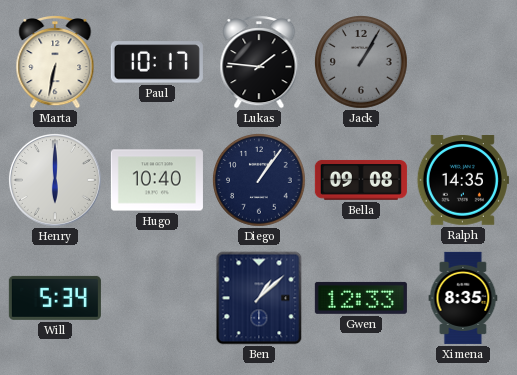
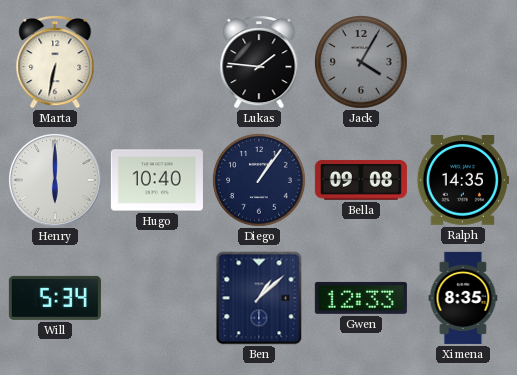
Paul: 10:17 -> none
Jack: 1:05 -> 4:05
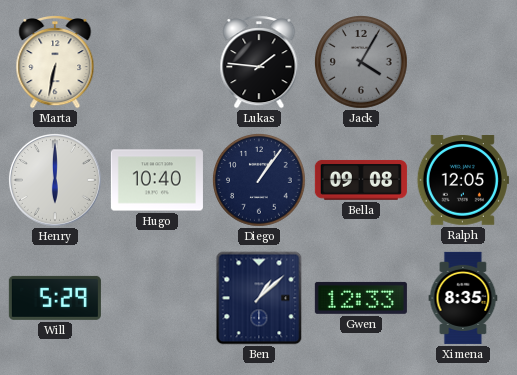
Ralph: 14:35 -> 12:05
Will: 5:34 -> 5:29
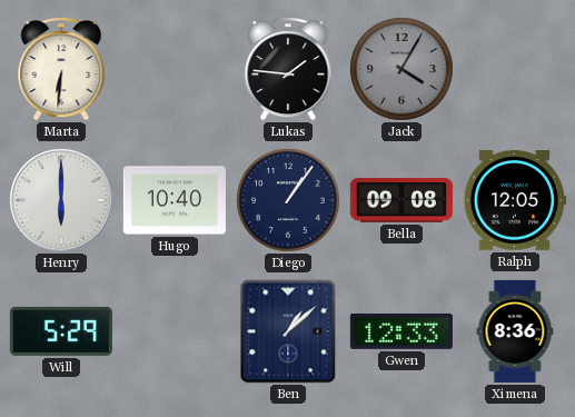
Marta: 6:32 -> 6:31
Ximena: 8:35 -> 8:36
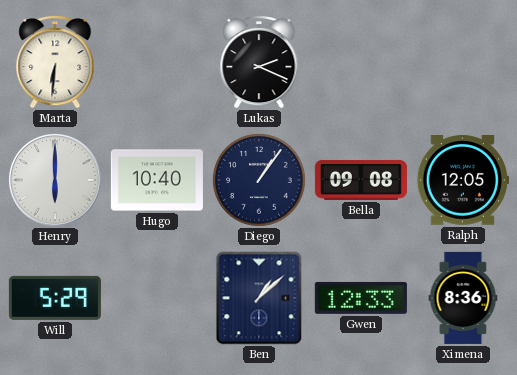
Lukas: 1:46 -> 2:19
Jack: 4:05 -> none
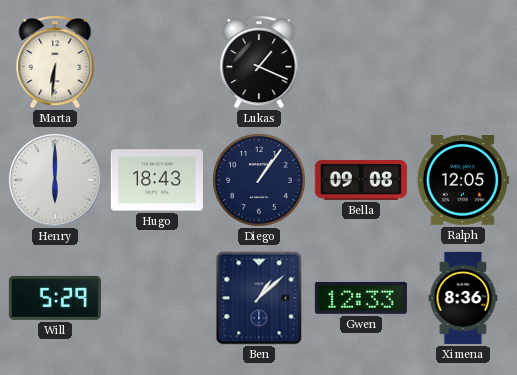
Lukas: 2:19 -> 1:19
Hugo: 10:40 -> 18:43
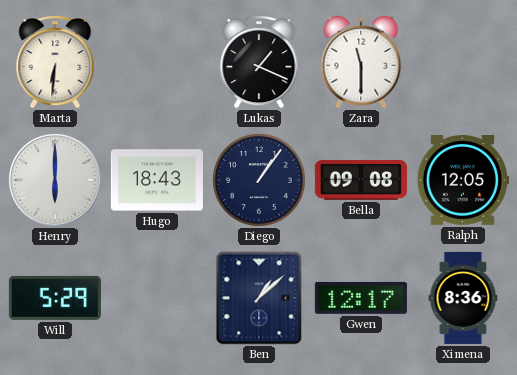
Zara: none -> 11:30
Gwen: 12:33 -> 12:17
